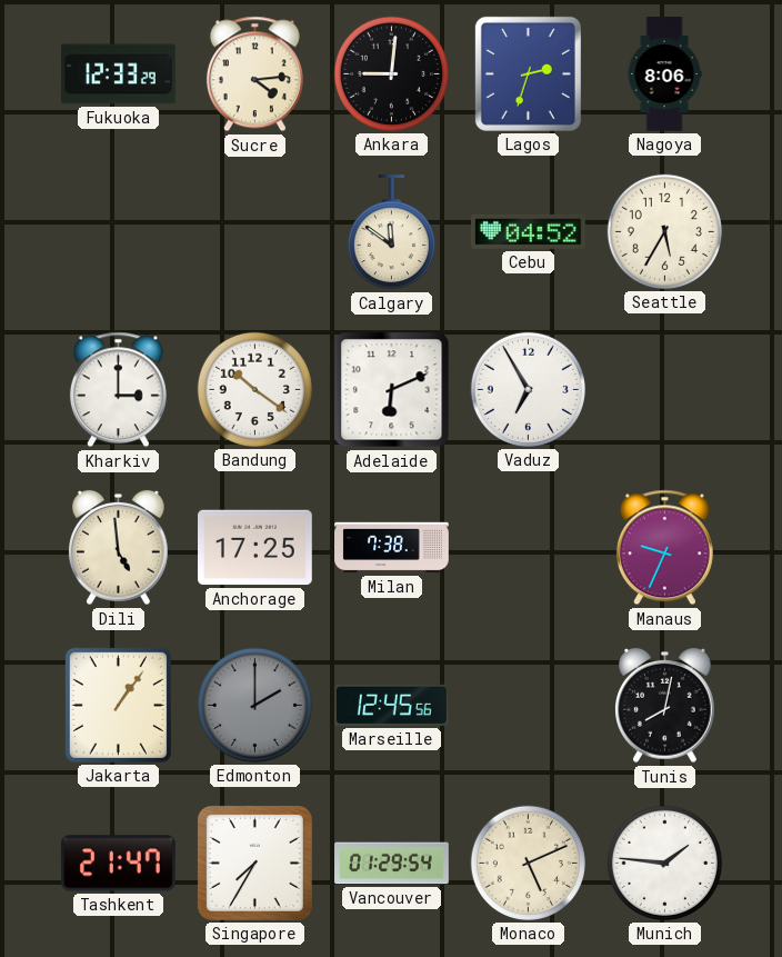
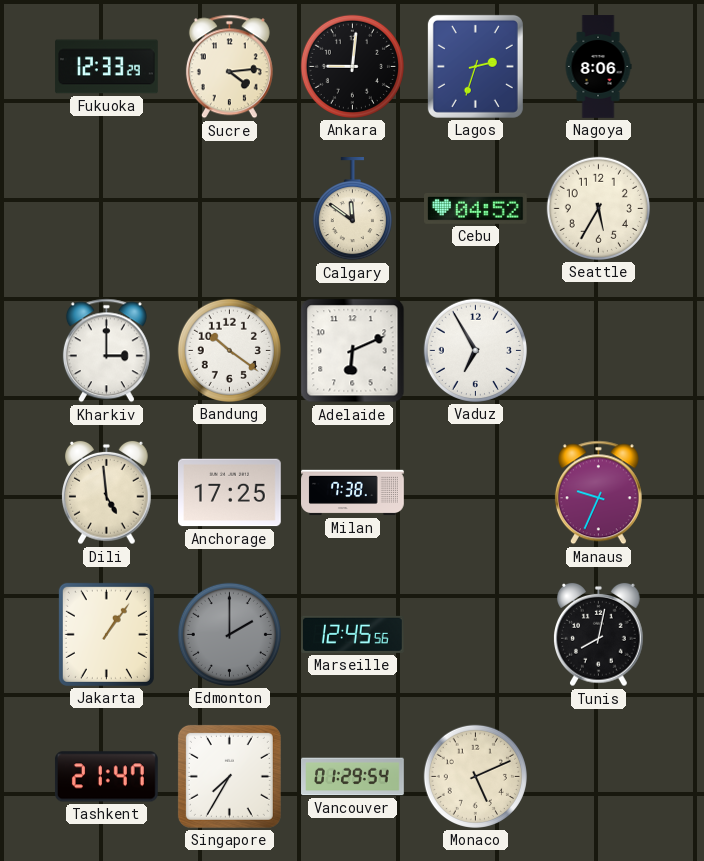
Munich: 1:46 -> none
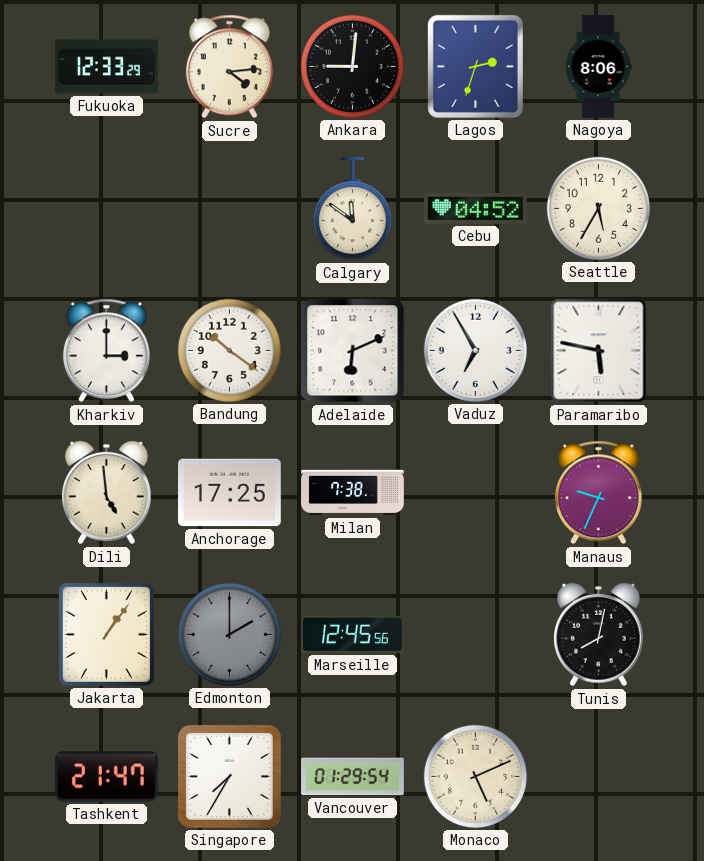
Paramaribo: none -> 5:47
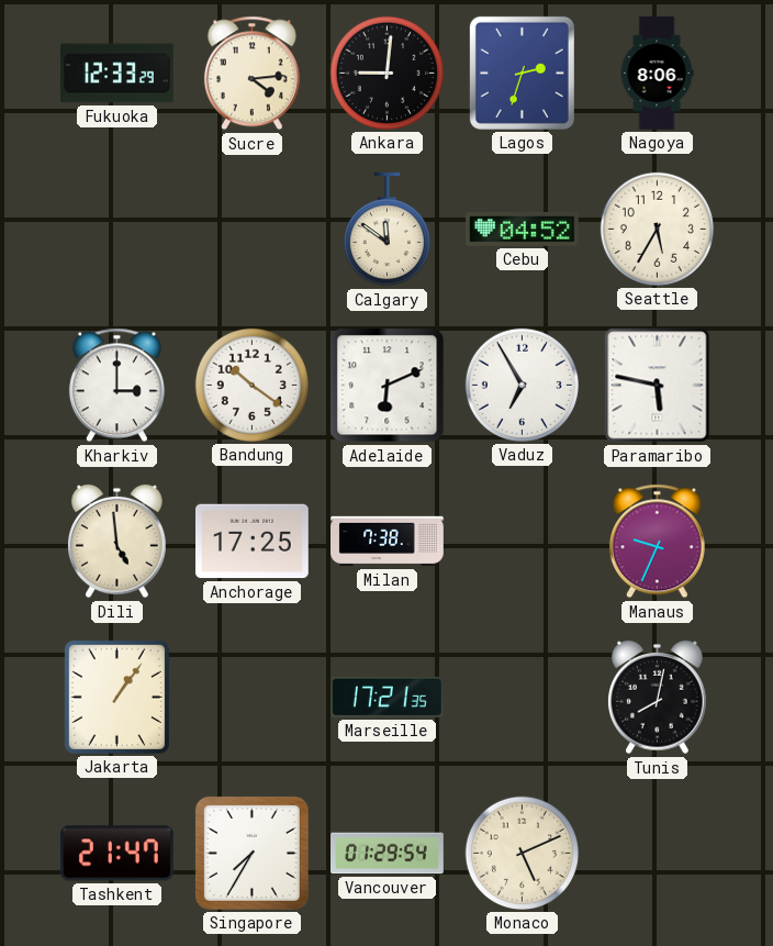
Edmonton: 2:00 -> none
Marseille: 12:45 -> 17:21
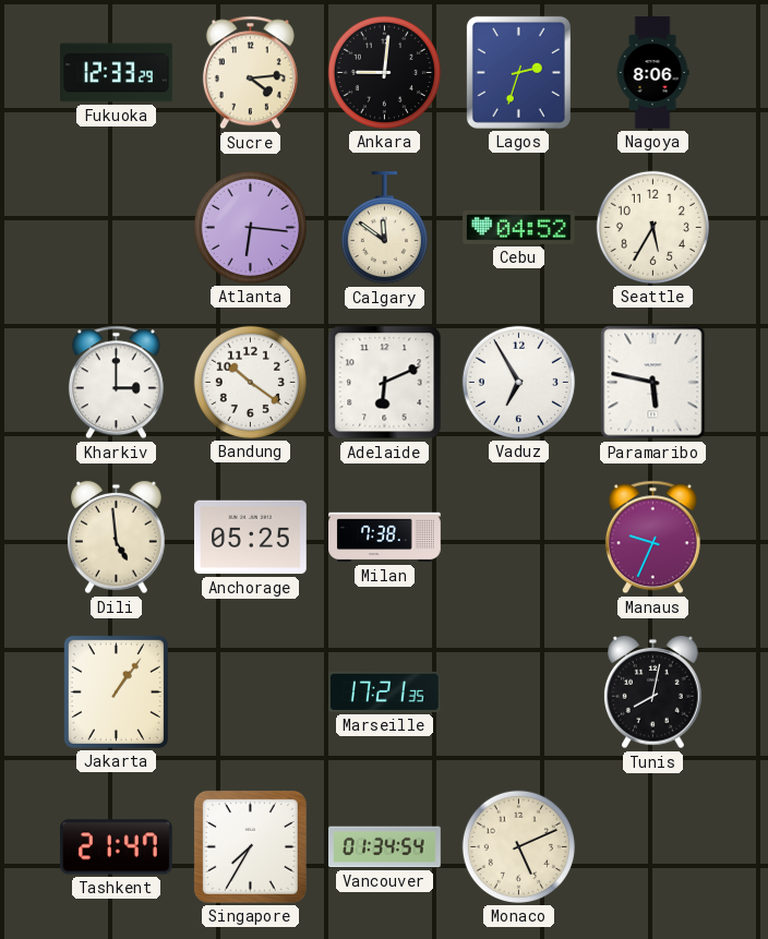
Atlanta: none -> 6:16
Anchorage: 17:25 -> 05:25
Vancouver: 01:29 -> 01:34
